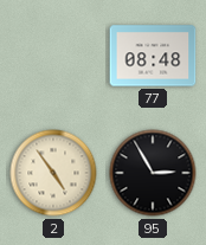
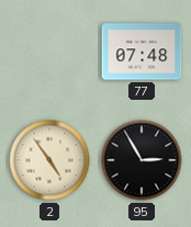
77: 08:48 -> 07:48
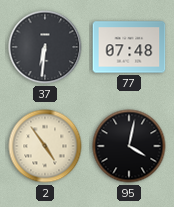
37: none -> 6:31
95: 2:55 -> 4:02
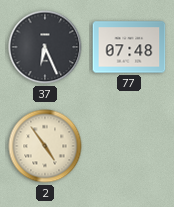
37: 6:31 -> 6:26
95: 4:02 -> none
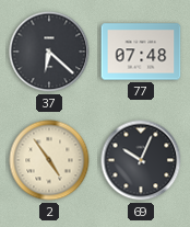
37: 6:26 -> 6:22
69: none -> 10:04
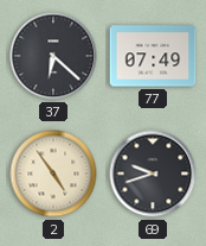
77: 07:48 -> 07:49
69: 10:04 -> 9:42
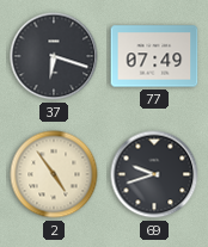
37: 6:22 -> 6:18
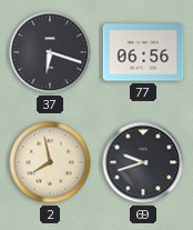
77: 07:49 -> 06:56
2: 4:54 -> 7:58
